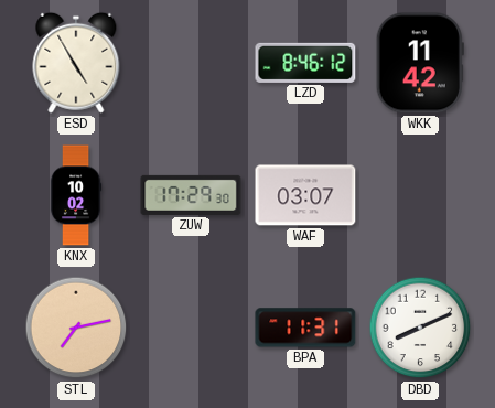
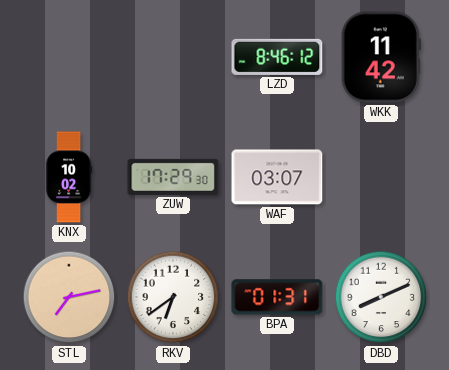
ESD: 4:55 -> none
RKV: none -> 6:39
BPA: 11:31 -> 01:31
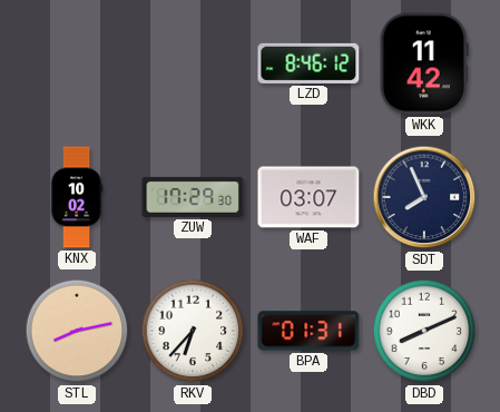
SDT: none -> 7:56
STL: 7:13 -> 8:13
RKV: 6:39 -> 6:37
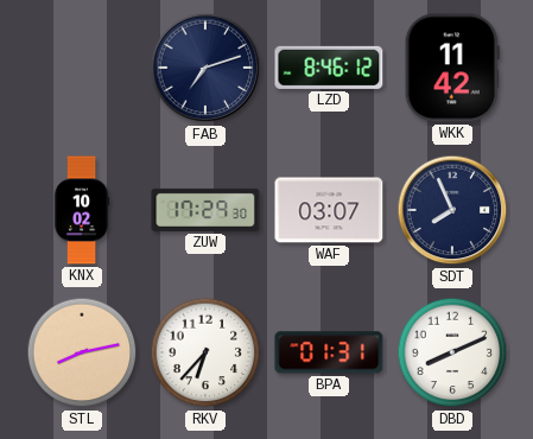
FAB: none -> 7:12
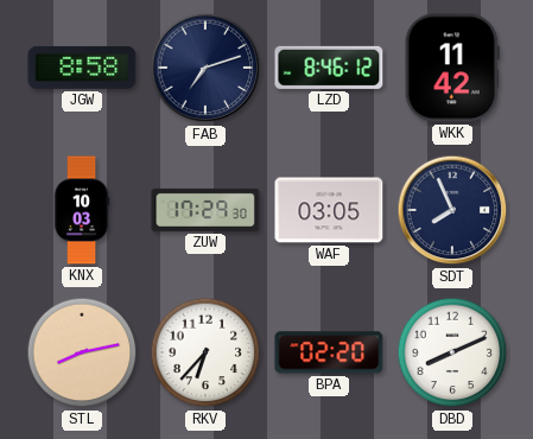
JGW: none -> 8:58
KNX: 10:02 -> 10:03
WAF: 03:07 -> 03:05
BPA: 01:31 -> 02:20
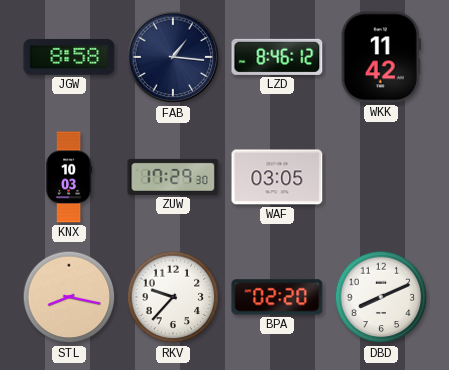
FAB: 7:12 -> 1:16
SDT: 7:56 -> none
STL: 8:13 -> 8:17
RKV: 6:37 -> 9:37
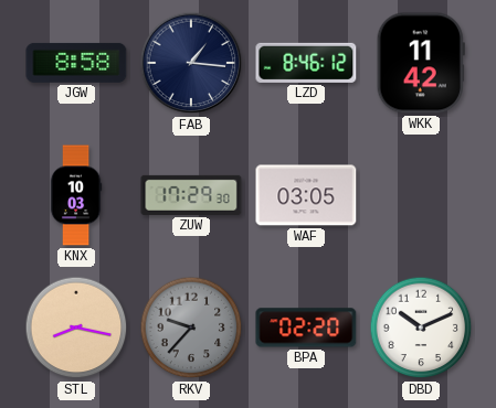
RKV dial: white -> grey
DBD: 8:11 -> 10:11
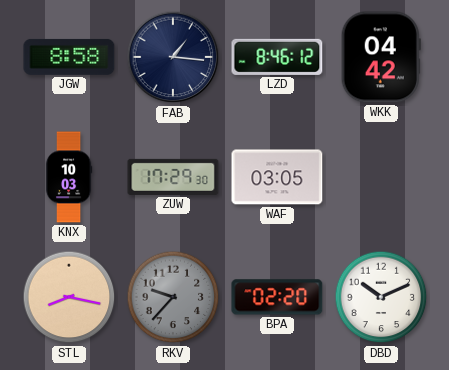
WKK: 11:42 -> 04:42
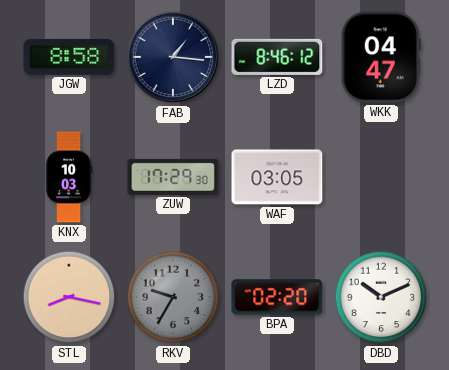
WKK: 04:42 -> 04:47
RKV: 9:37 -> 9:35
